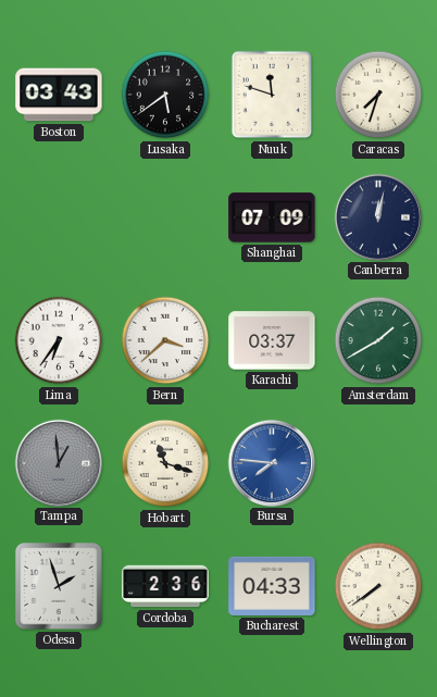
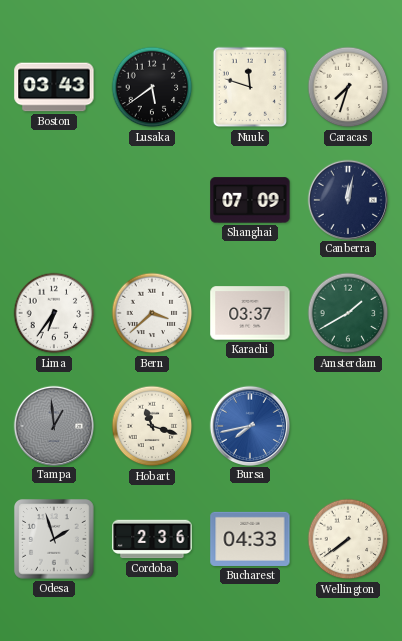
Bursa: 7:46 -> 7:43
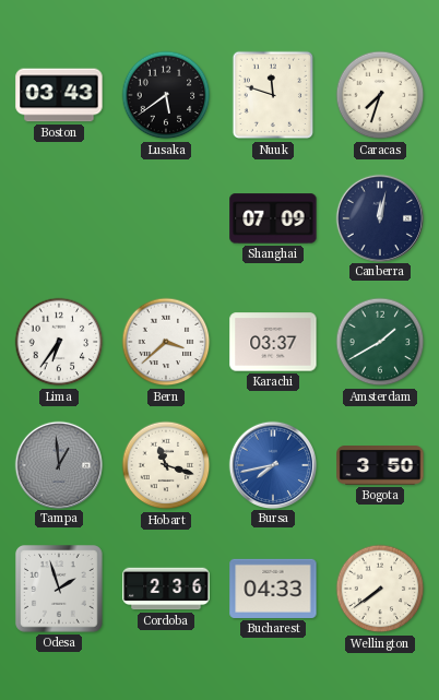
Bogota: none -> 3:50
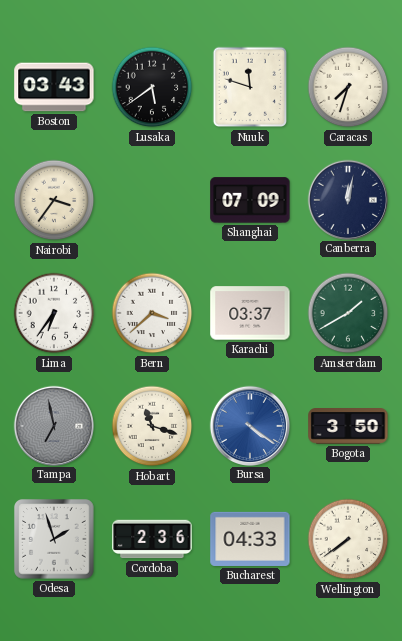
Nairobi: none -> 3:36
Tampa: 12:59 -> 6:58
Bursa: 7:43 -> 4:21
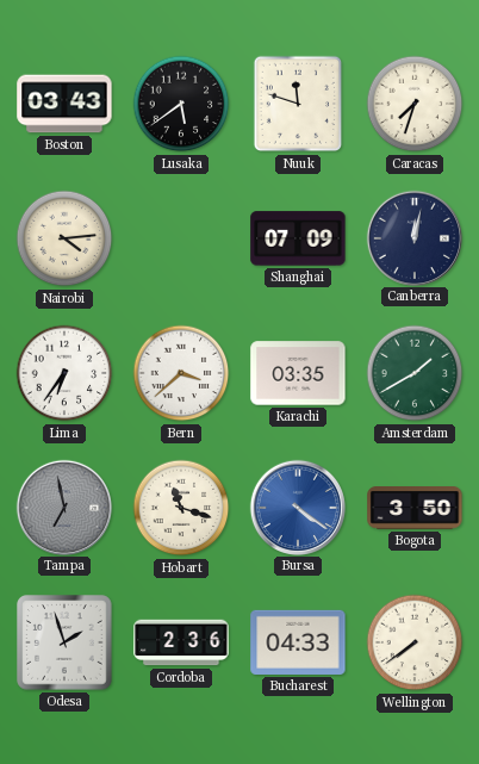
Nairobi: 3:36 -> 4:14
Karachi: 03:37 -> 03:35
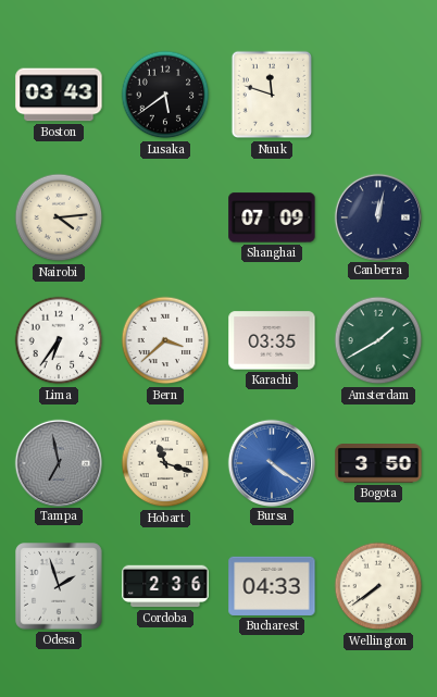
Caracas: 7:33 -> none
